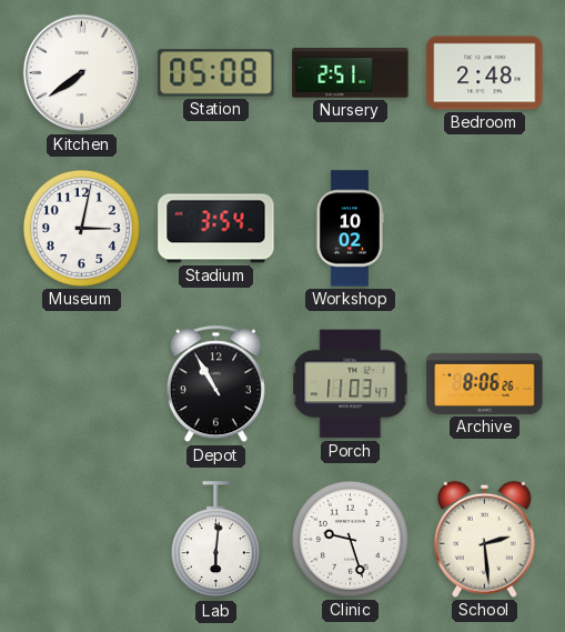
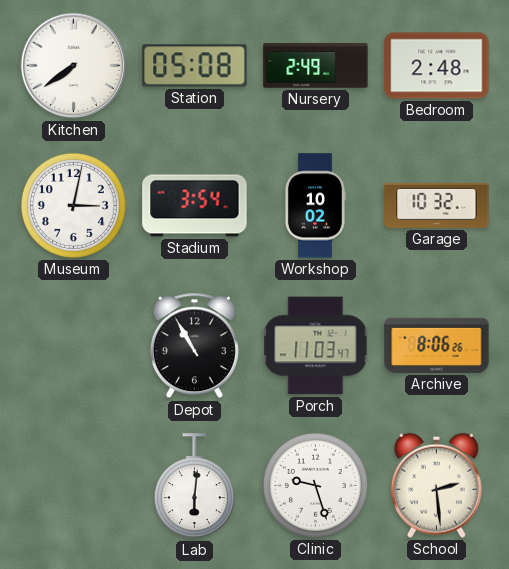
Nursery: 2:51 -> 2:49
Garage: none -> 10:32
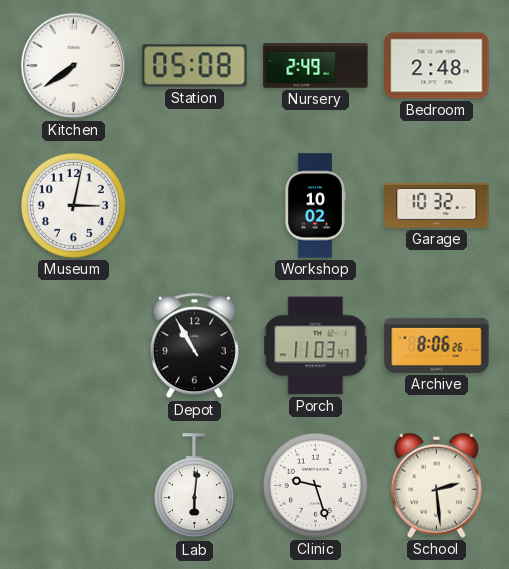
Stadium: 3:54 -> none
